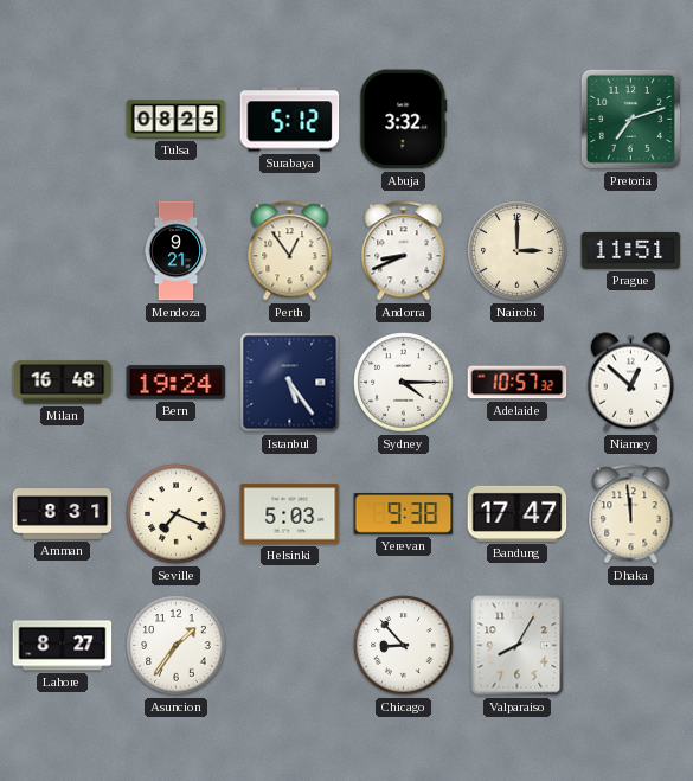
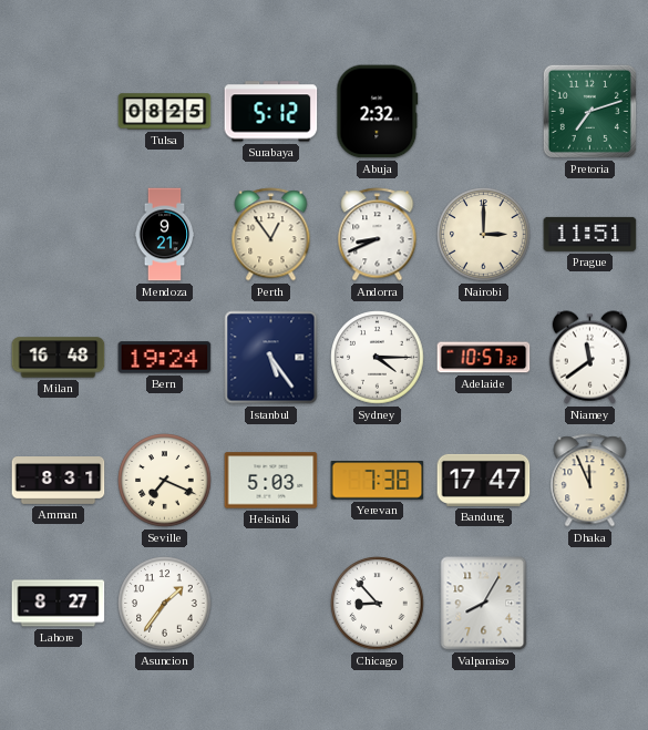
Abuja: 3:32 -> 2:32
Niamey: 12:52 -> 11:39
Yerevan: 9:38 -> 7:38
Dhaka: 11:59 -> 11:56
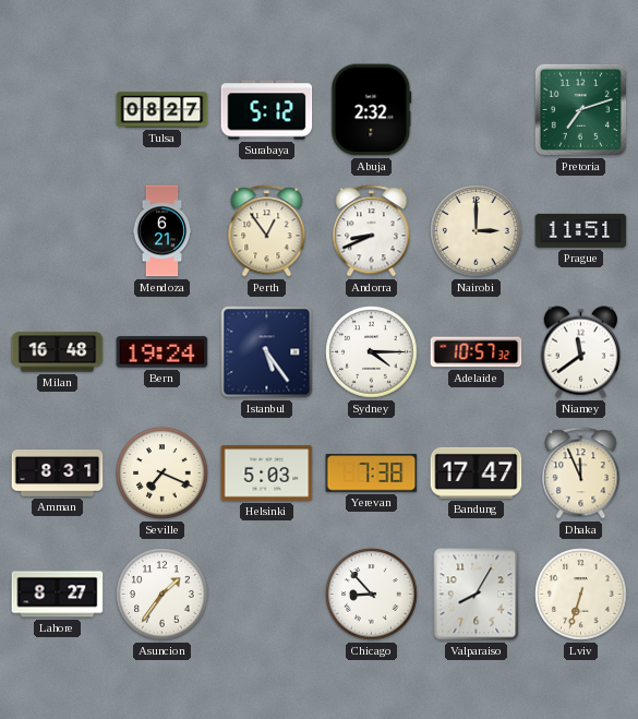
Tulsa: 08:25 -> 08:27
Mendoza: 9:21 -> 6:21
Lviv: none -> 6:33
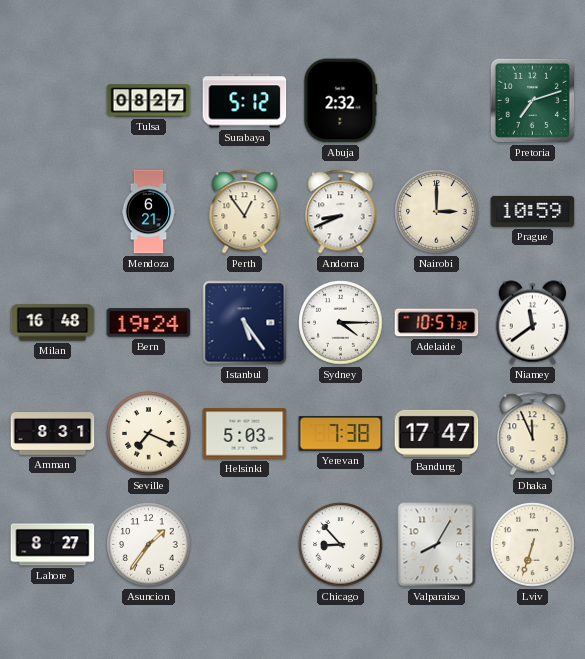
Prague: 11:51 -> 10:59
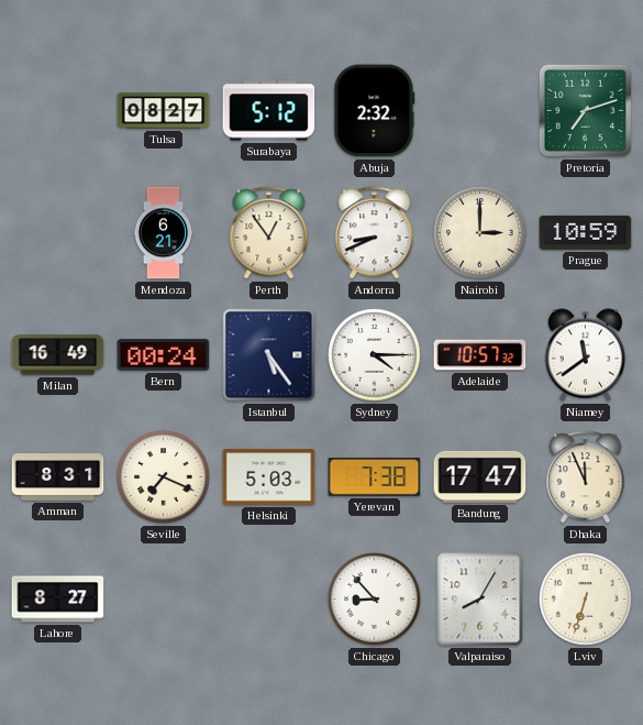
Milan: 16:48 -> 16:49
Bern: 19:24 -> 00:24
Asuncion: 1:36 -> none
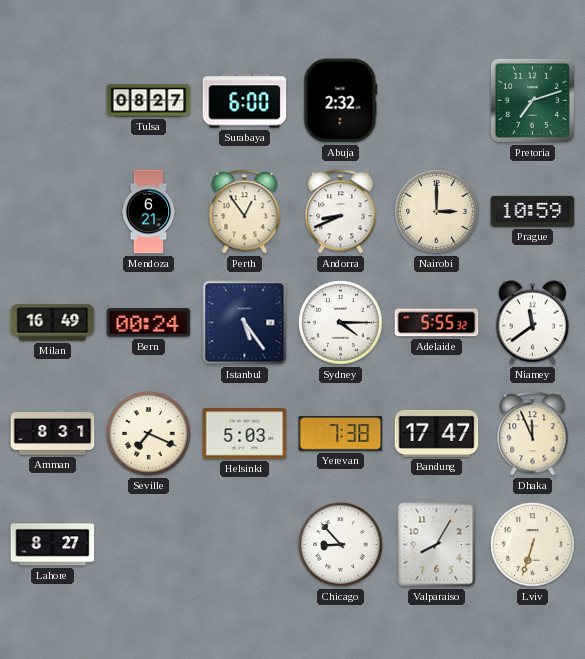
Surabaya: 5:12 -> 6:00
Adelaide: 10:57 -> 5:55
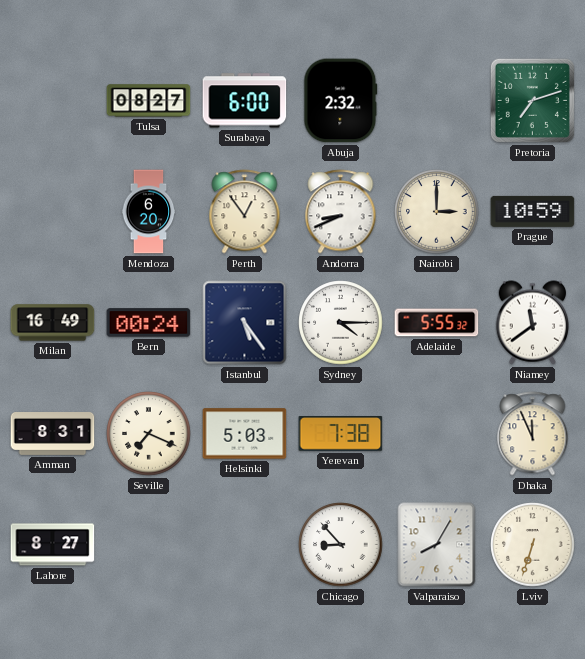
Mendoza: 6:21 -> 6:20
Bandung: 17:47 -> none
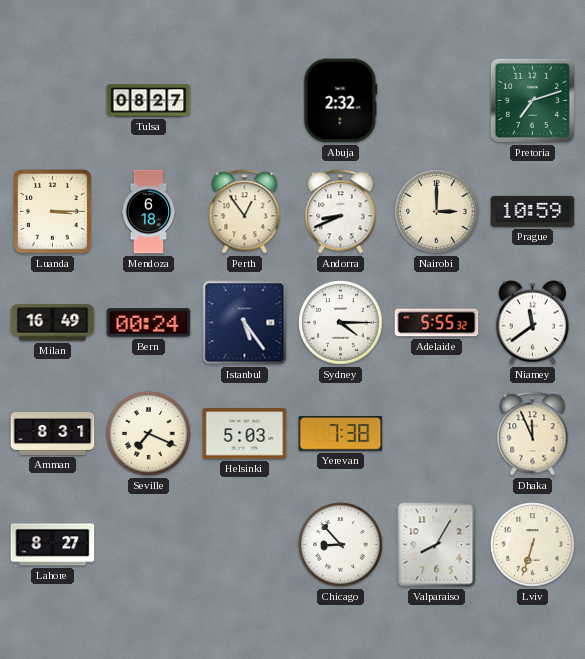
Surabaya: 6:00 -> none
Luanda: none -> 3:15
Mendoza: 6:20 -> 6:18
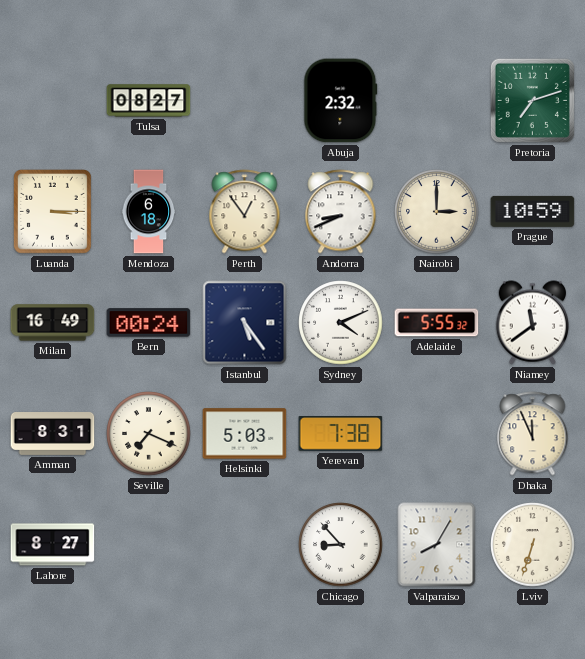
Sydney: 4:15 -> 4:11
